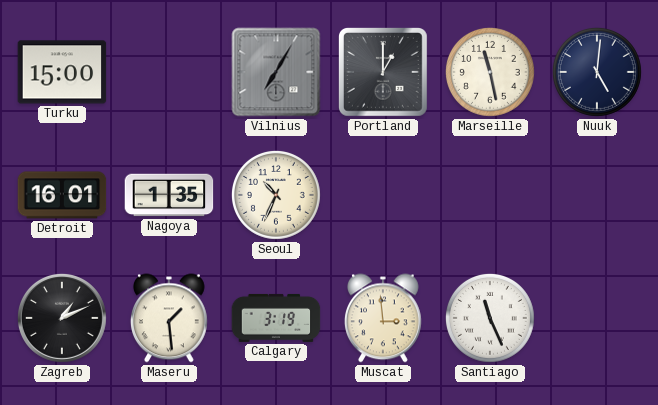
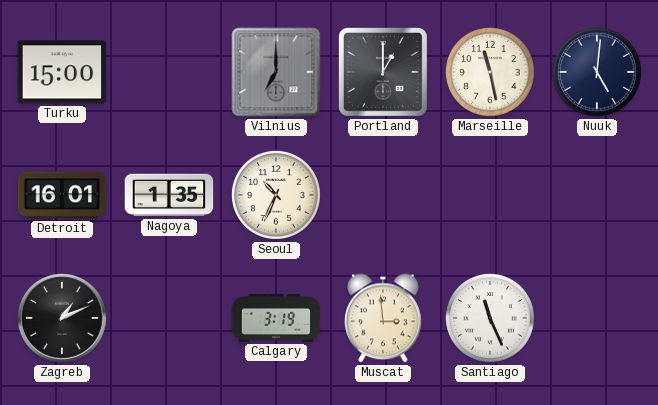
Vilnius: 7:05 -> 7:00
Maseru: 1:29 -> none
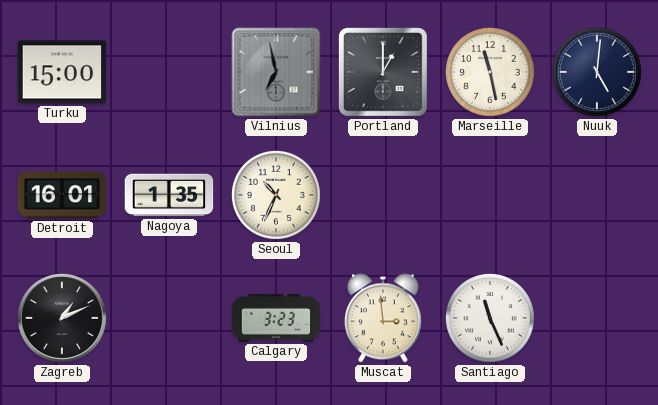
Vilnius: 7:00 -> 6:58
Calgary: 3:19 -> 3:23
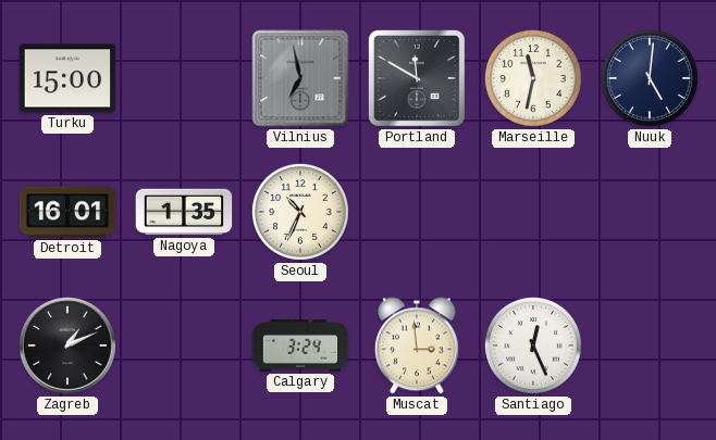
Portland: 1:00 -> 11:50
Marseille: 11:28 -> 11:32
Calgary: 3:23 -> 3:24
Santiago: 11:26 -> 12:26
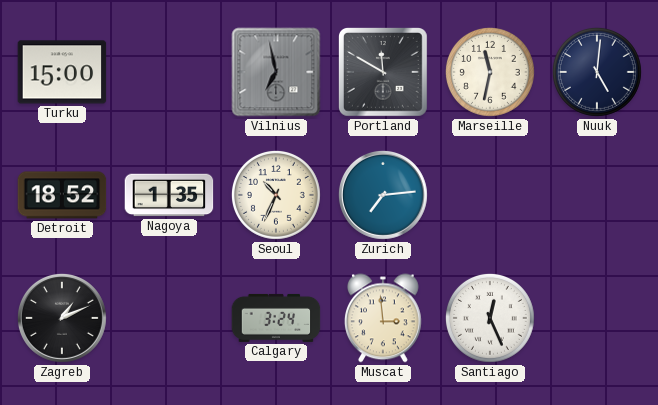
Detroit: 16:01 -> 18:52
Zurich: none -> 7:14
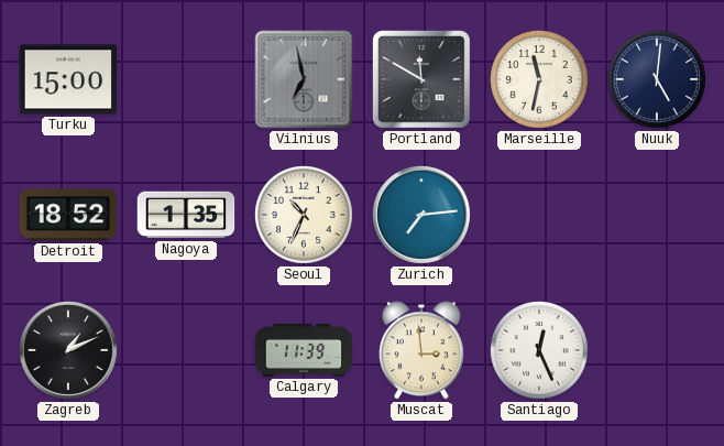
Calgary: 3:24 -> 11:39
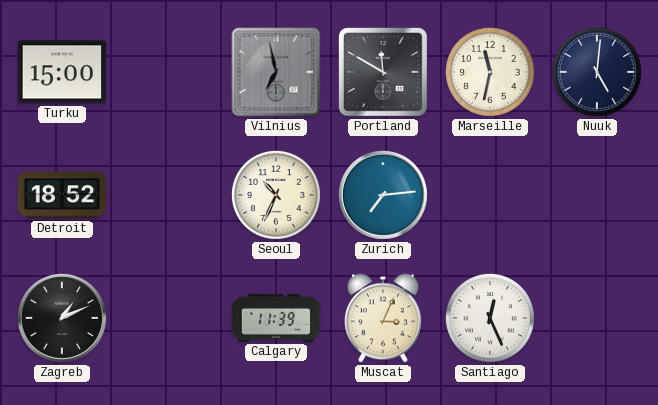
Nagoya: 1:35 -> none
Muscat: 2:59 -> 3:04
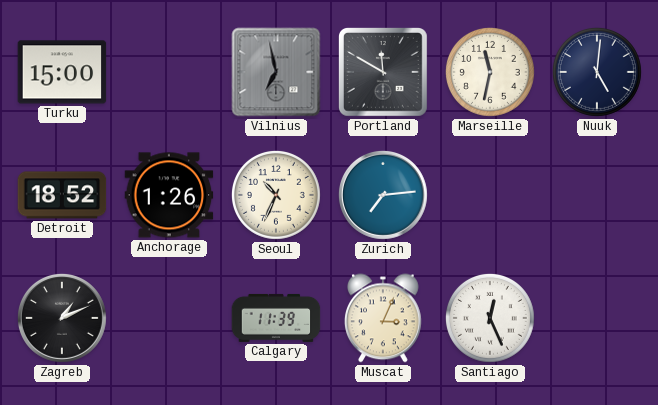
Anchorage: none -> 1:26
